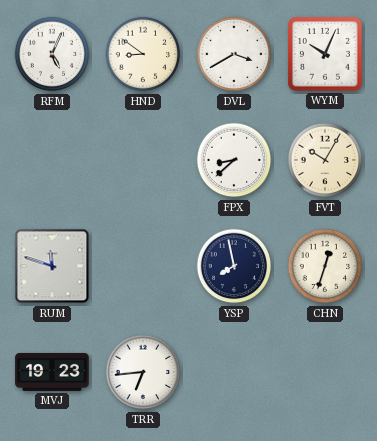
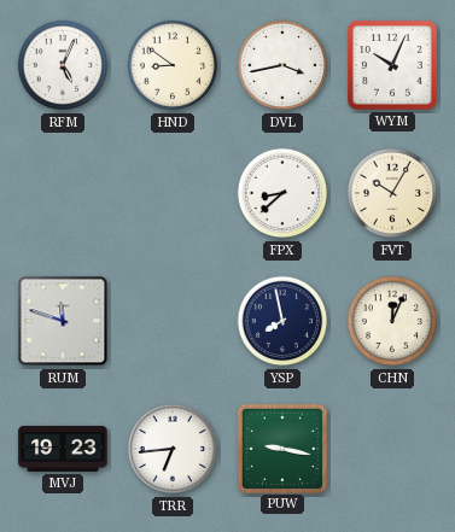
DVL: 3:40 -> 3:43
CHN: 12:33 -> 12:04
PUW: none -> 9:17
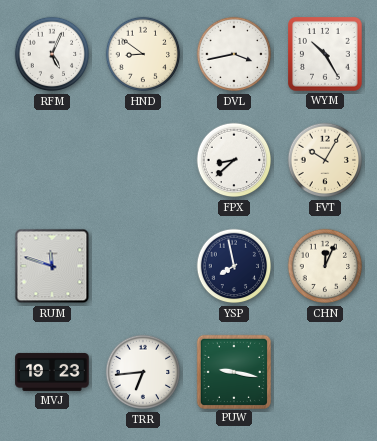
WYM: 10:04 -> 10:25
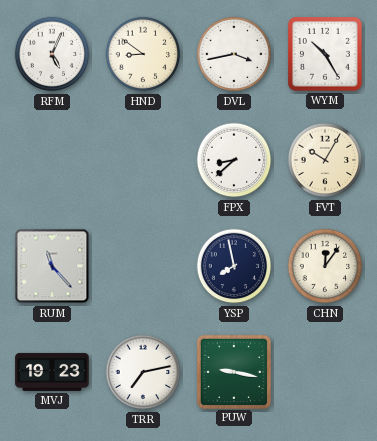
RUM: 11:48 -> 11:23
CHN: 12:04 -> 12:06
TRR: 6:44 -> 7:13
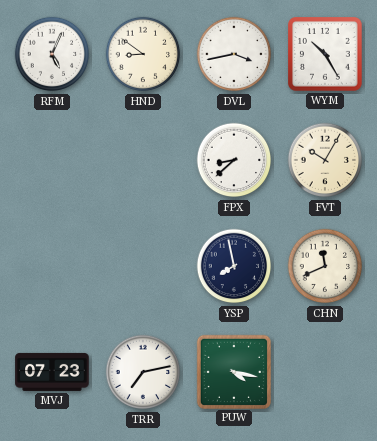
RUM: 11:23 -> none
CHN: 12:06 -> 11:41
MVJ: 19:23 -> 07:23
PUW: 9:17 -> 4:17
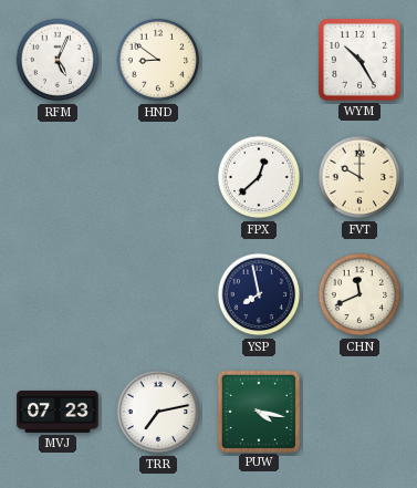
DVL: 3:43 -> none
FPX: 8:38 -> 12:38
FVT: 10:05 -> 10:00
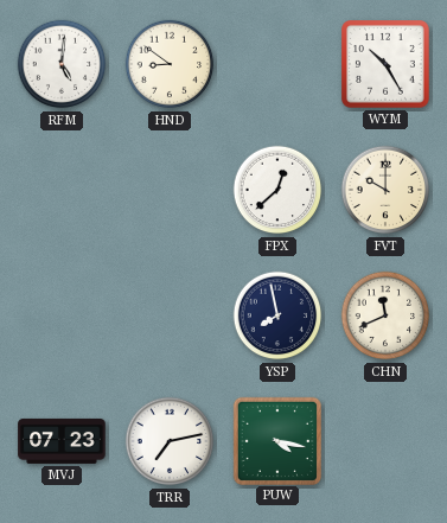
RFM: 5:04 -> 5:01
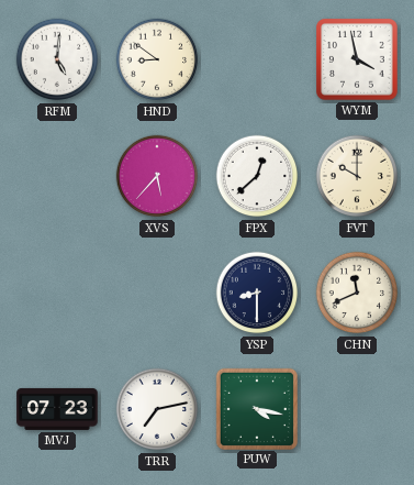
WYM: 10:25 -> 3:58
XVS: none -> 5:37
YSP: 7:58 -> 8:30
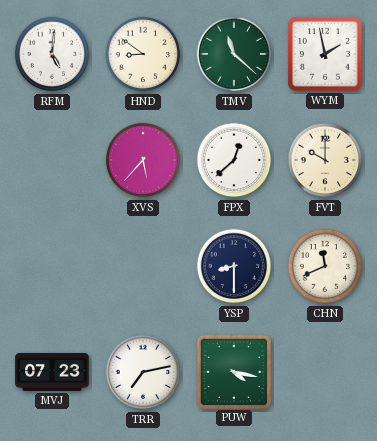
TMV: none -> 11:22
WYM: 3:58 -> 1:58
